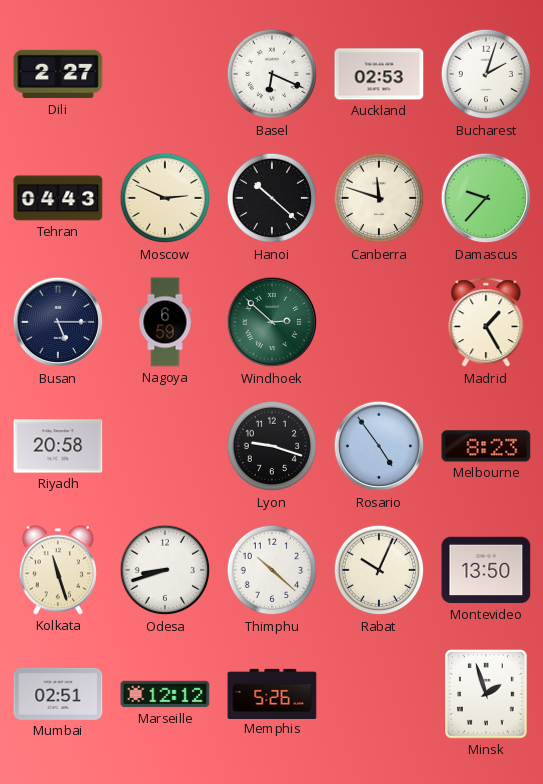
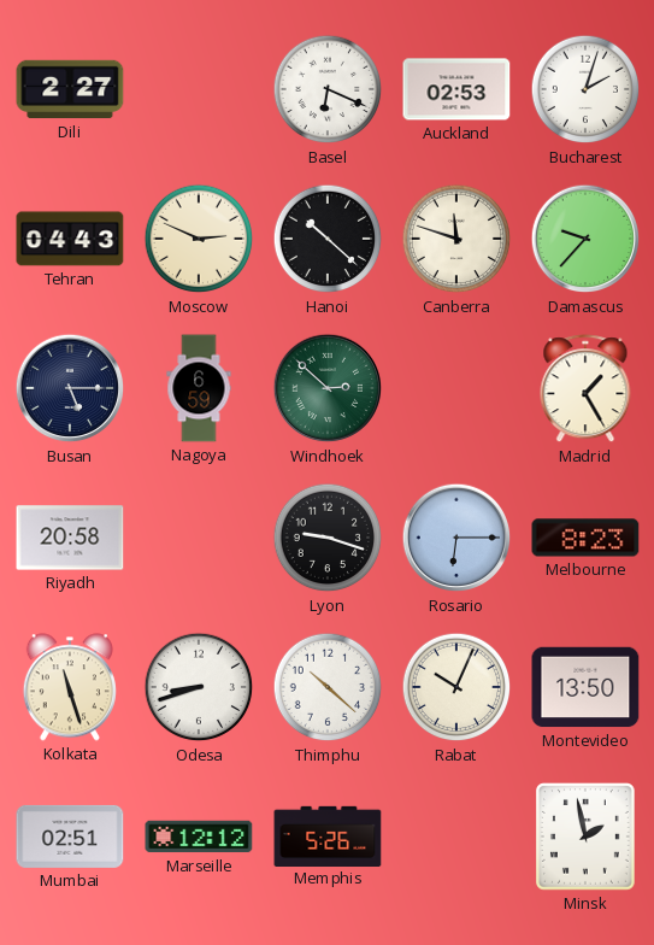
Rosario: 4:54 -> 6:15
Minsk: 1:57 -> 1:58
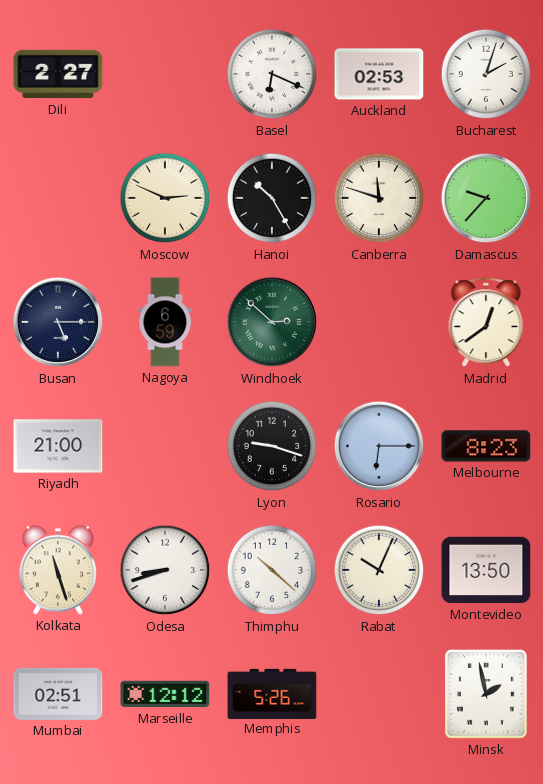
Tehran: 04:43 -> none
Hanoi: 10:22 -> 10:25
Madrid: 1:25 -> 12:39
Riyadh: 20:58 -> 21:00
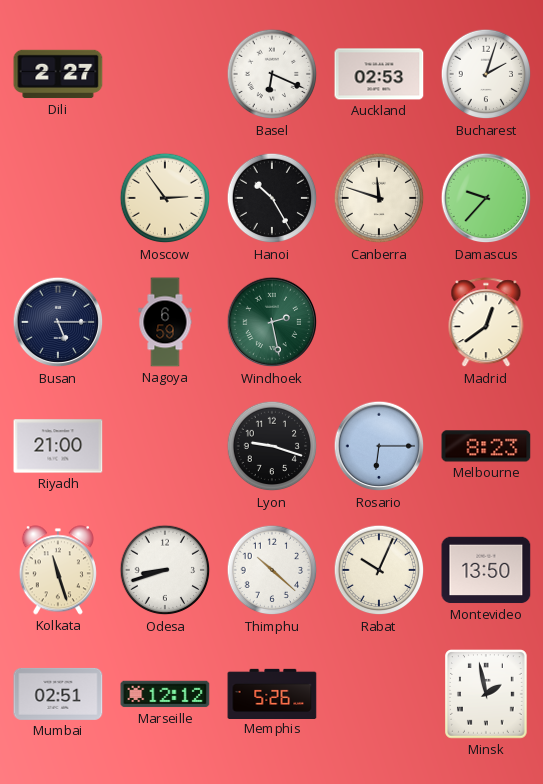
Moscow: 2:49 -> 2:54
Windhoek: 2:52 -> 2:28
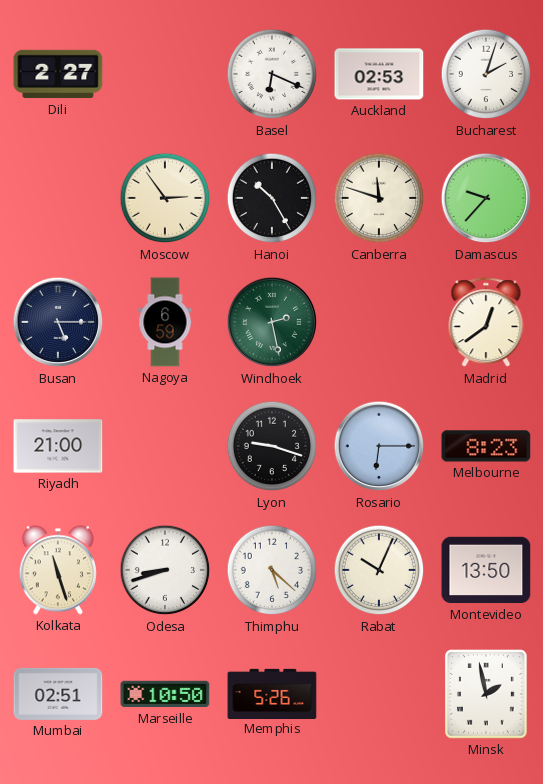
Thimphu: 10:22 -> 5:22
Marseille: 12:12 -> 10:50
